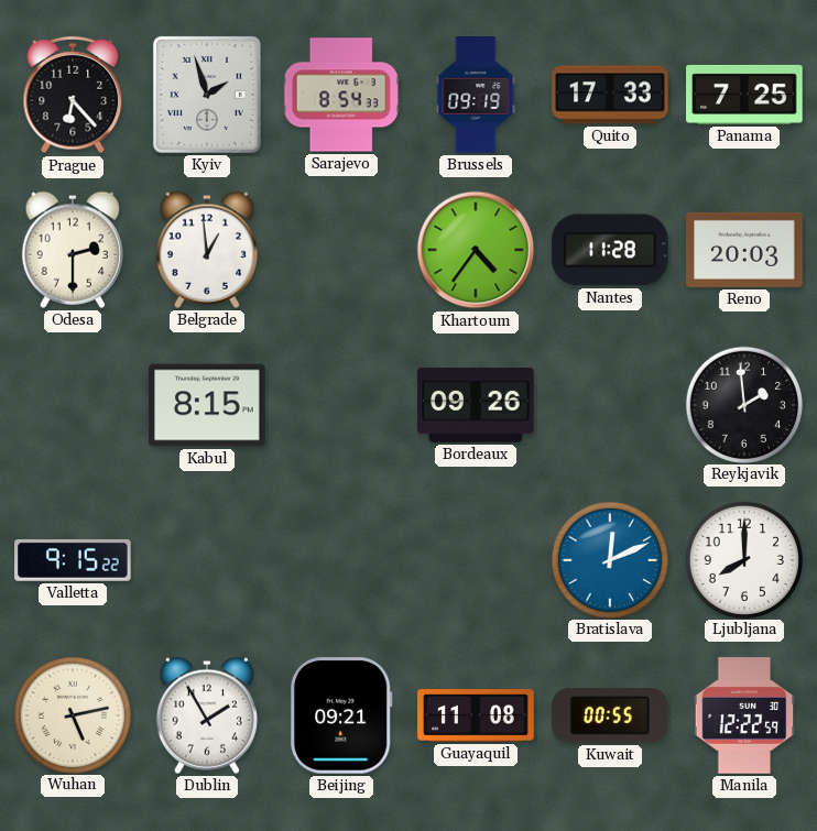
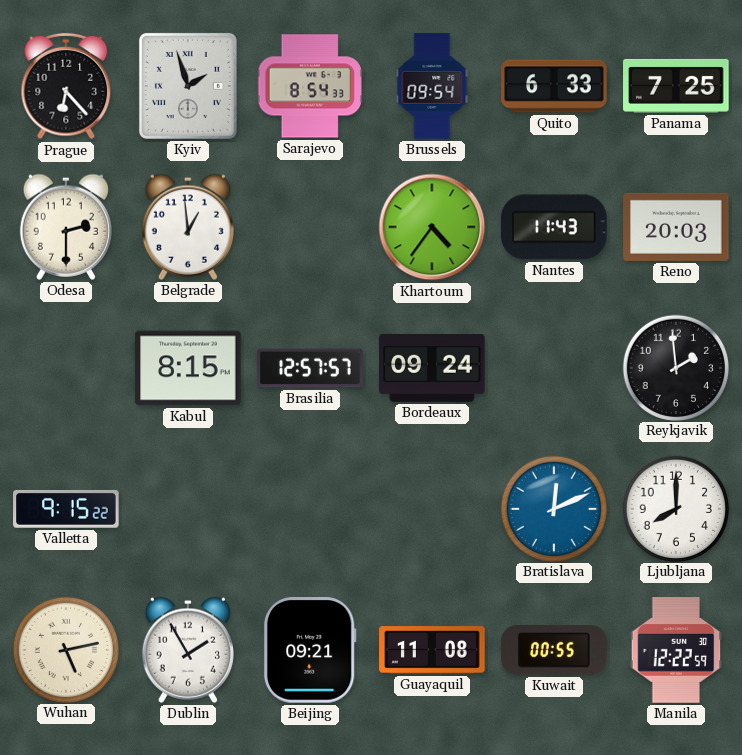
Brussels: 09:19 -> 09:54
Quito: 17:33 -> 6:33
Nantes: 11:28 -> 11:43
Brasilia: none -> 12:57
Bordeaux: 09:26 -> 09:24
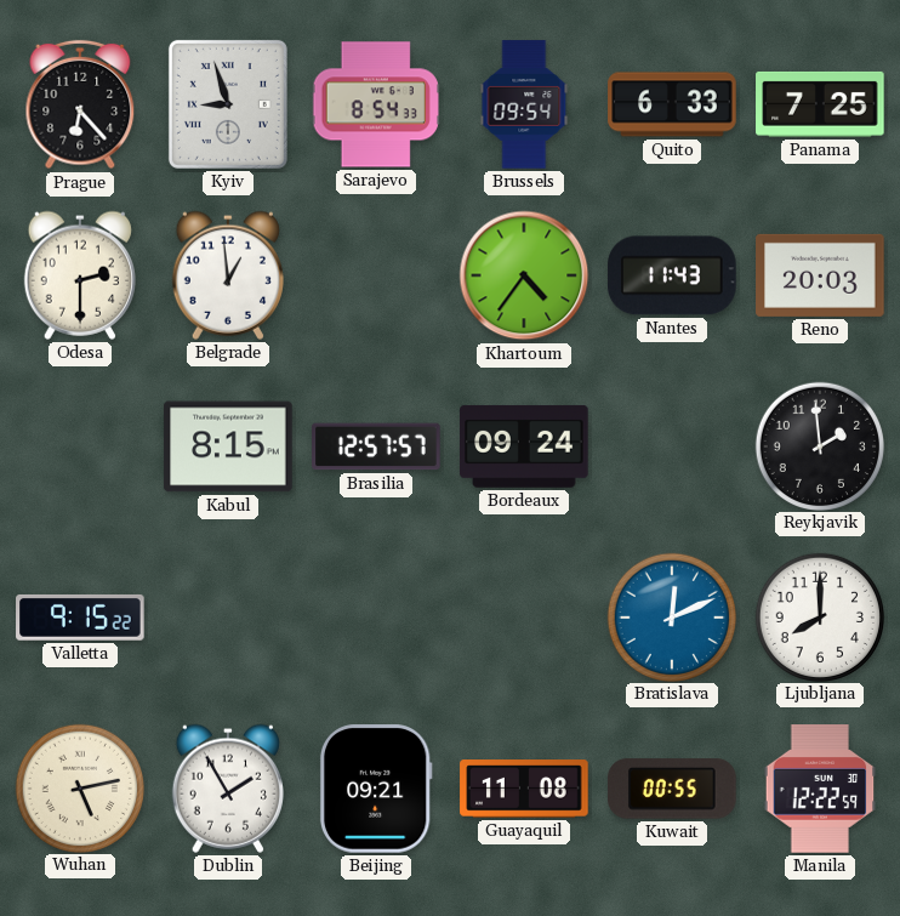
Kyiv: 1:57 -> 8:57
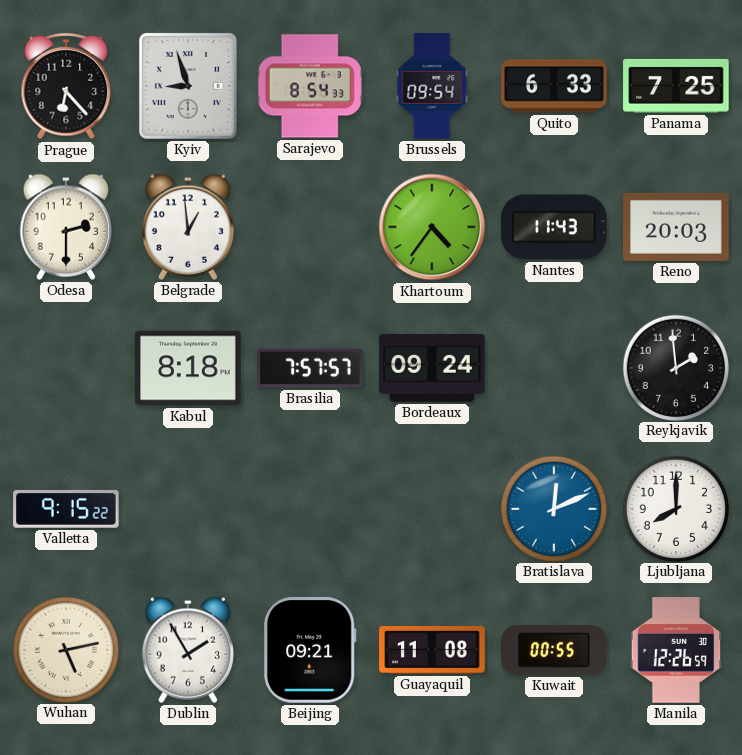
Kabul: 8:15 -> 8:18
Brasilia: 12:57 -> 7:57
Manila: 12:22 -> 12:26
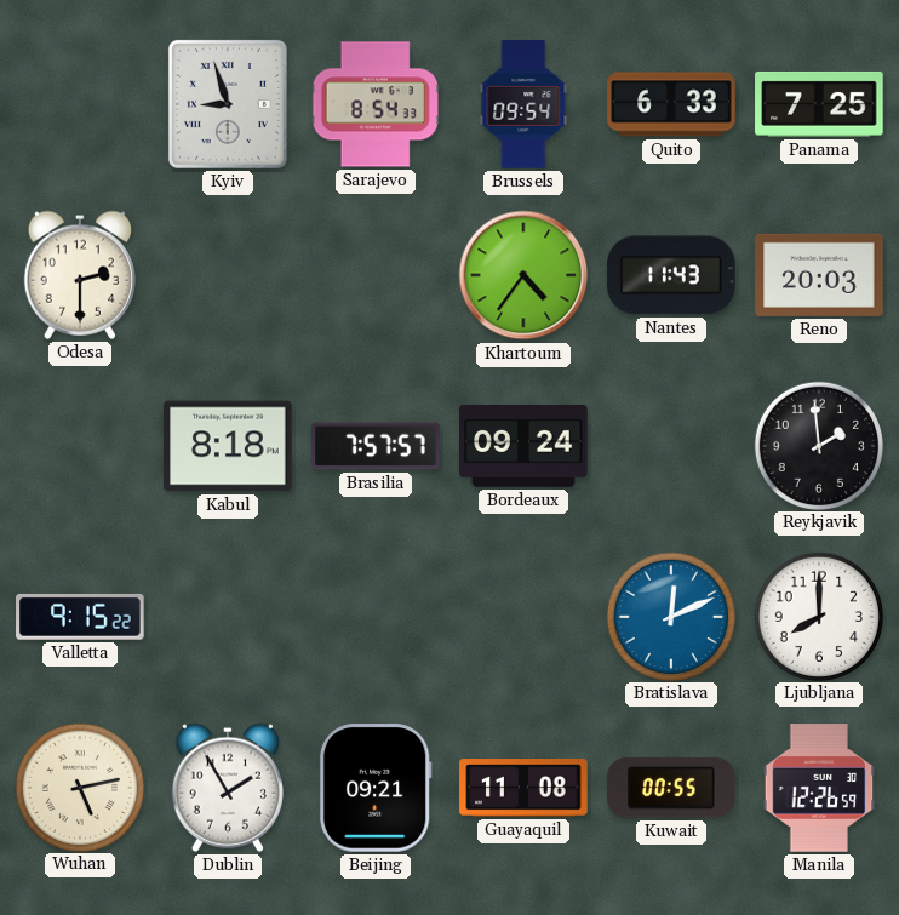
Prague: 6:23 -> none
Belgrade: 12:59 -> none
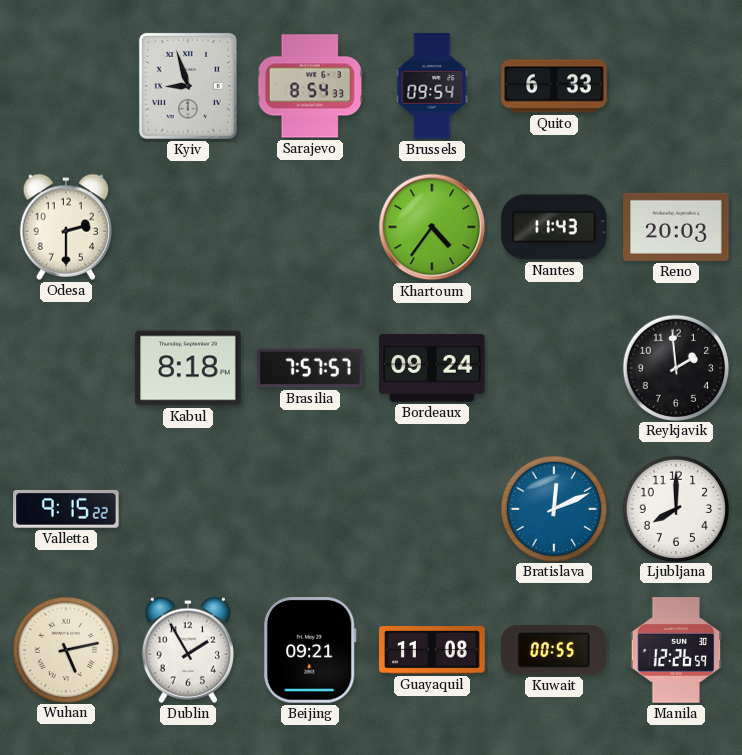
Panama: 7:25 -> none
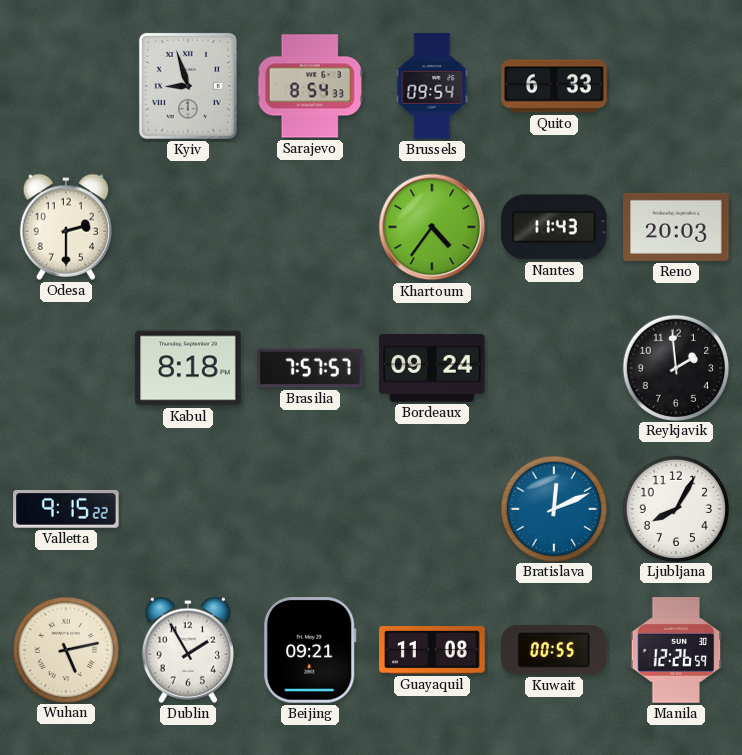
Ljubljana: 8:00 -> 8:05
